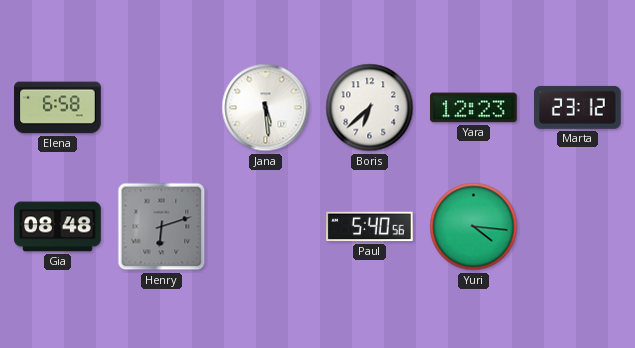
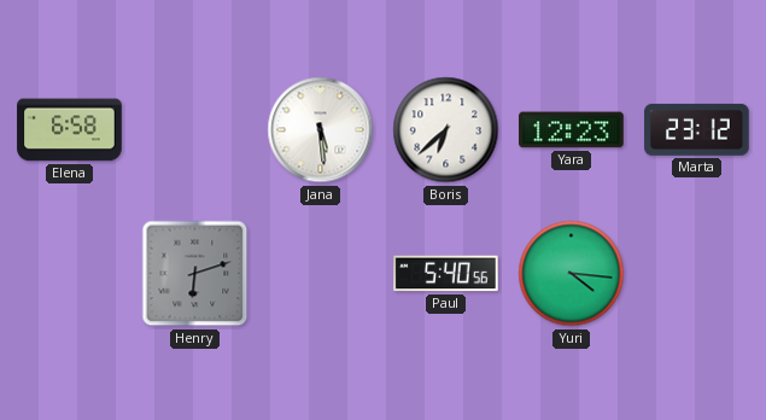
Gia: 08:48 -> none
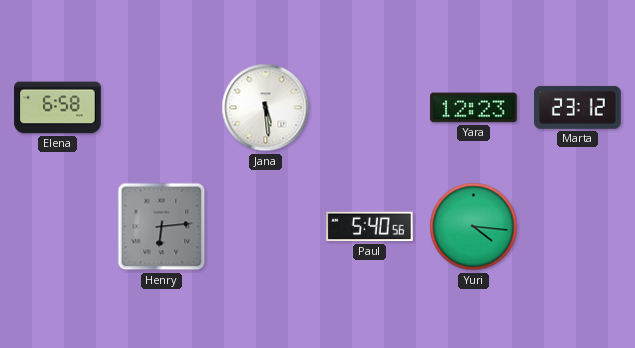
Boris: 6:38 -> none
Henry: 6:12 -> 6:14
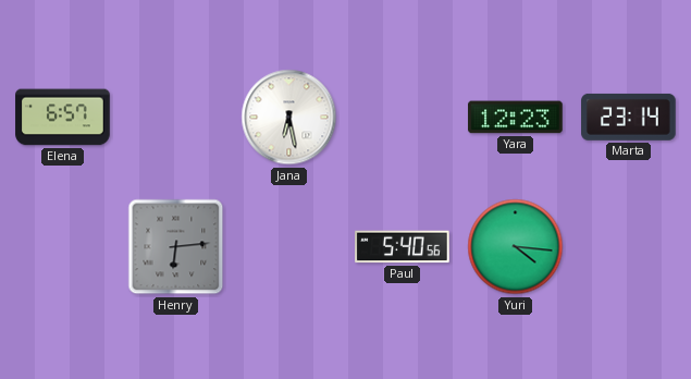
Elena: 6:58 -> 6:57
Jana: 5:29 -> 6:28
Marta: 23:12 -> 23:14
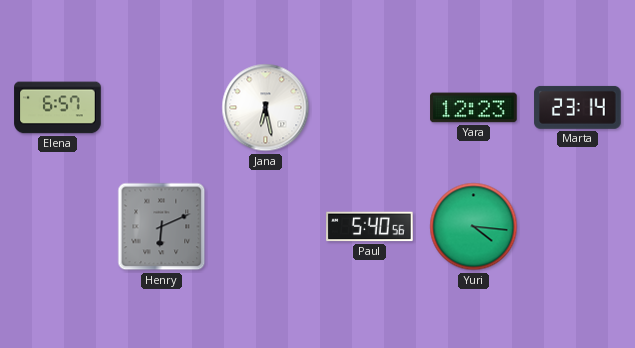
Henry: 6:14 -> 6:11
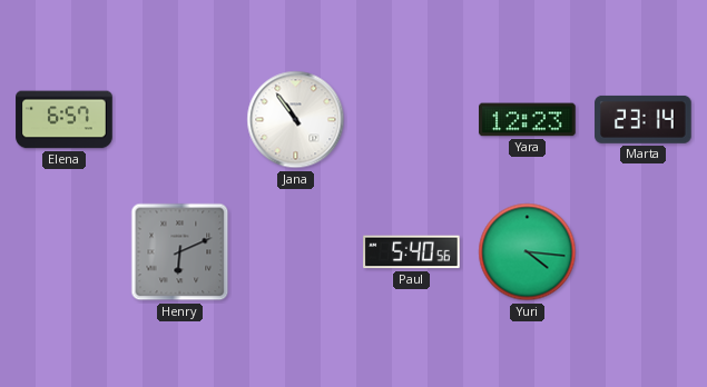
Jana: 6:28 -> 10:54
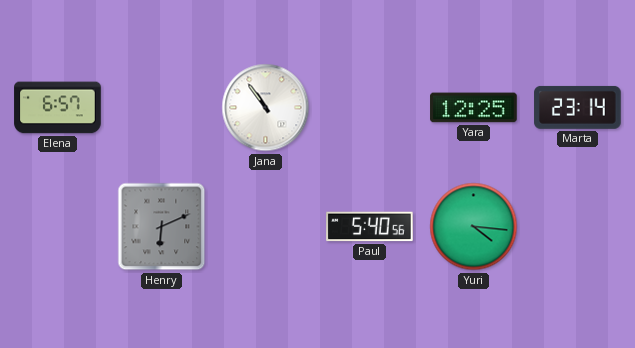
Yara: 12:23 -> 12:25
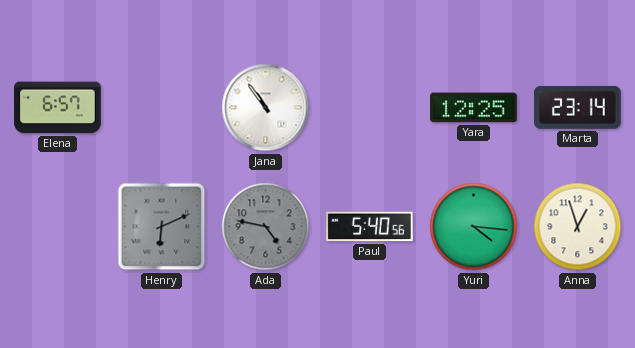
Ada: none -> 4:47
Anna: none -> 12:57
